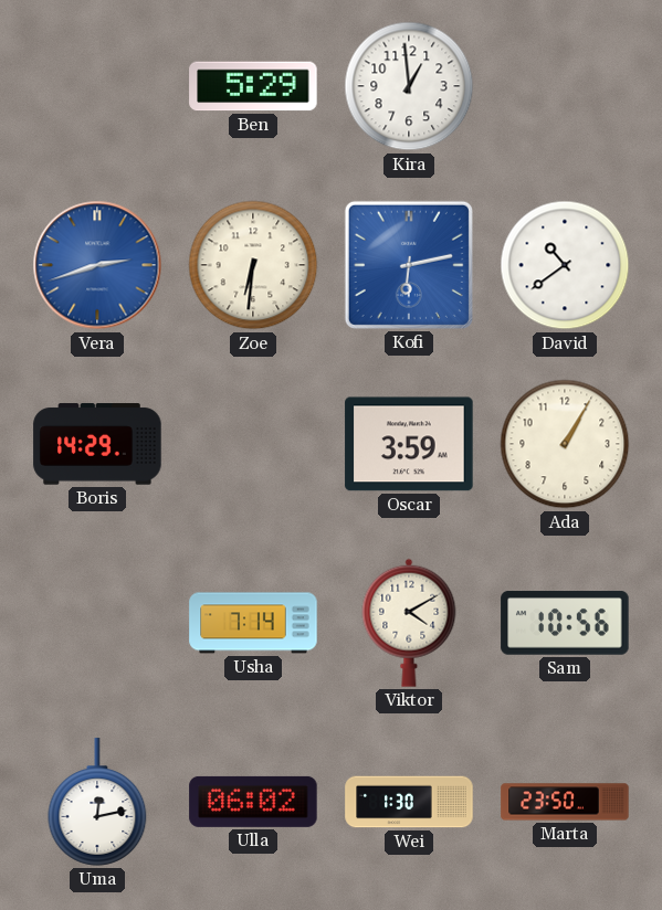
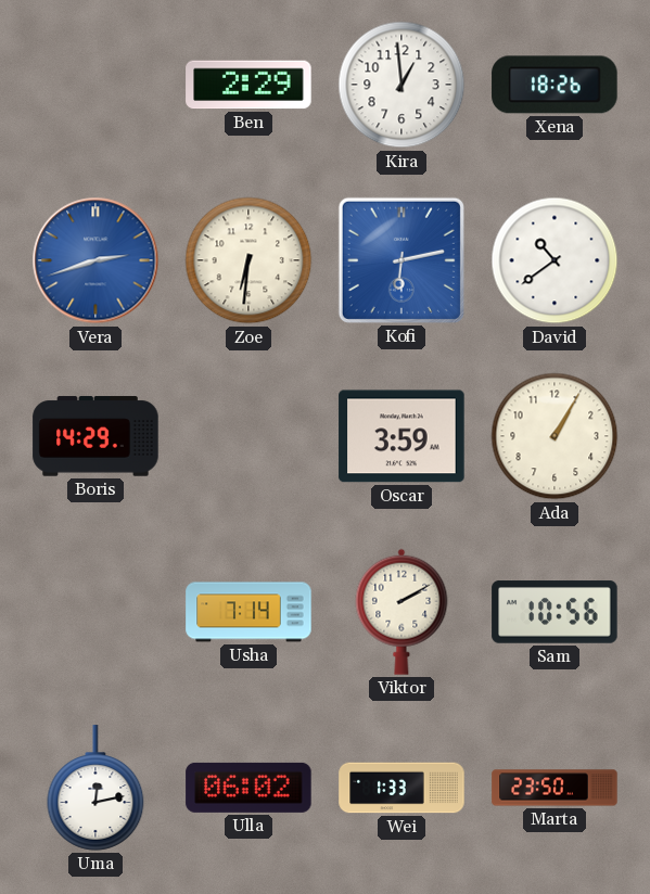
Ben: 5:29 -> 2:29
Xena: none -> 18:26
Viktor: 4:10 -> 2:10
Wei: 1:30 -> 1:33
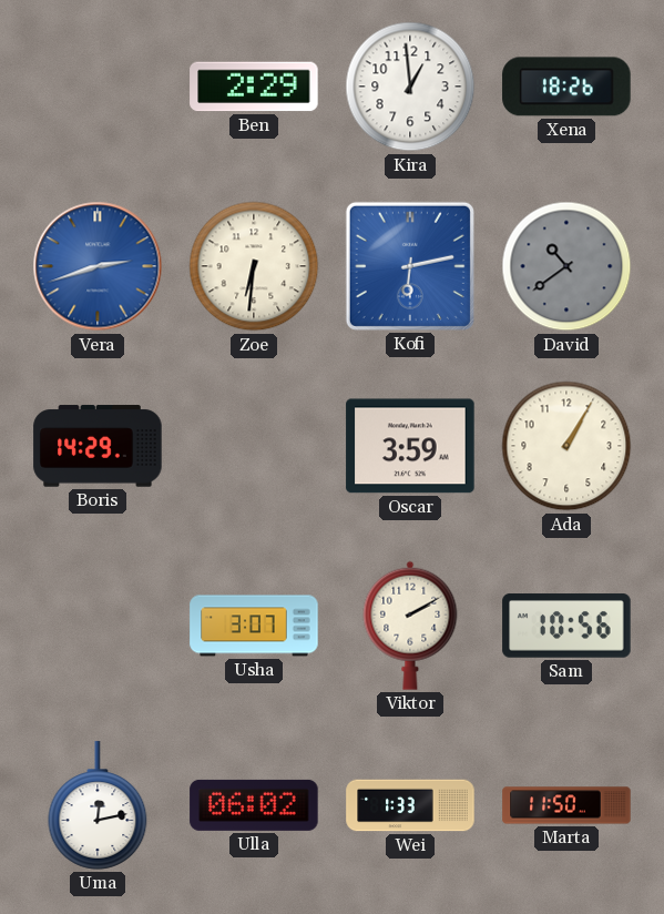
David dial: white -> grey
Usha: 7:14 -> 3:07
Marta: 23:50 -> 11:50
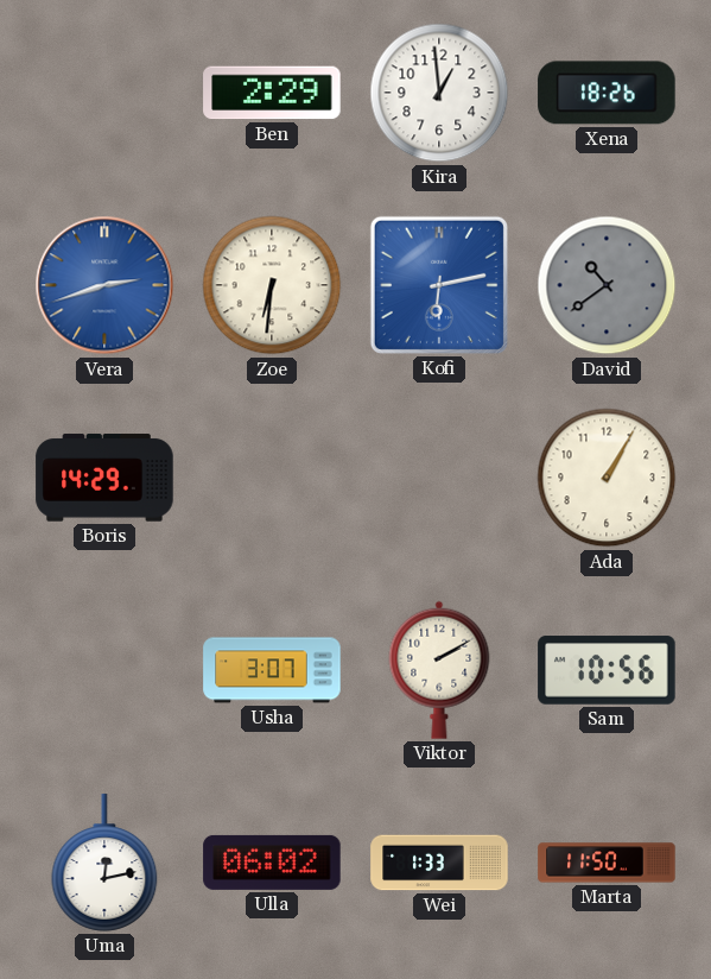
Oscar: 3:59 -> none
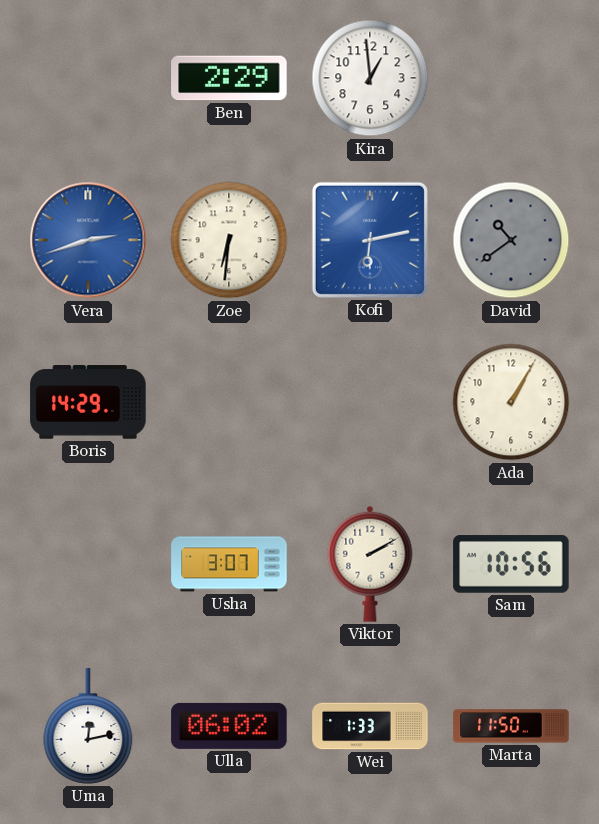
Xena: 18:26 -> none
